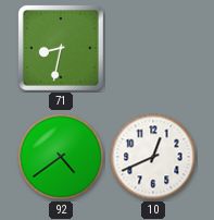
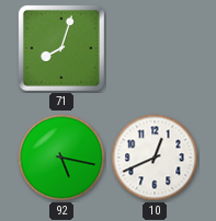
71: 8:32 -> 8:03
92: 4:39 -> 5:17
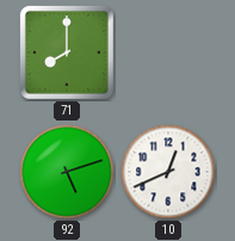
71: 8:03 -> 8:00
92: 5:17 -> 5:12
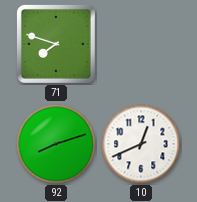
71: 8:00 -> 7:48
92: 5:12 -> 8:12
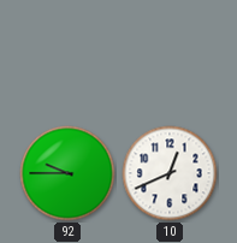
71: 7:48 -> none
92: 8:12 -> 9:45
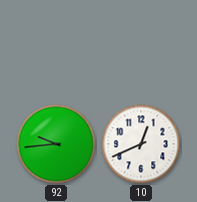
92: 9:45 -> 9:44
